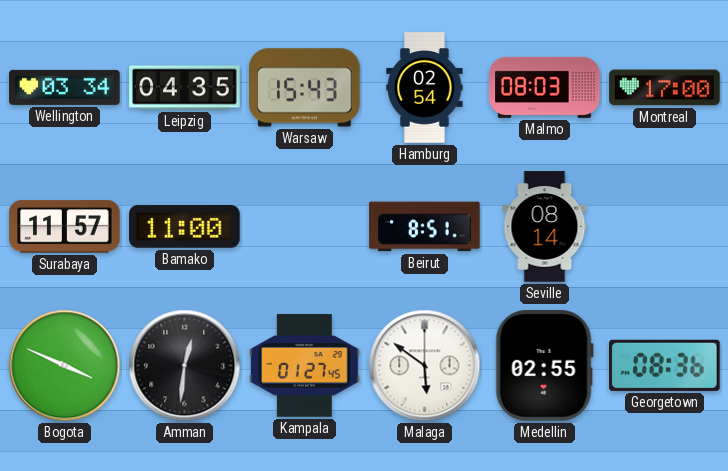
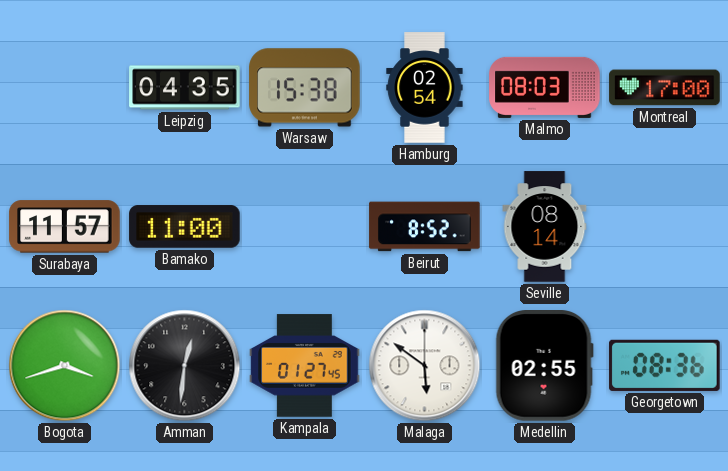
Wellington: 03:34 -> none
Warsaw: 15:43 -> 15:38
Beirut: 8:51 -> 8:52
Bogota: 3:49 -> 3:42
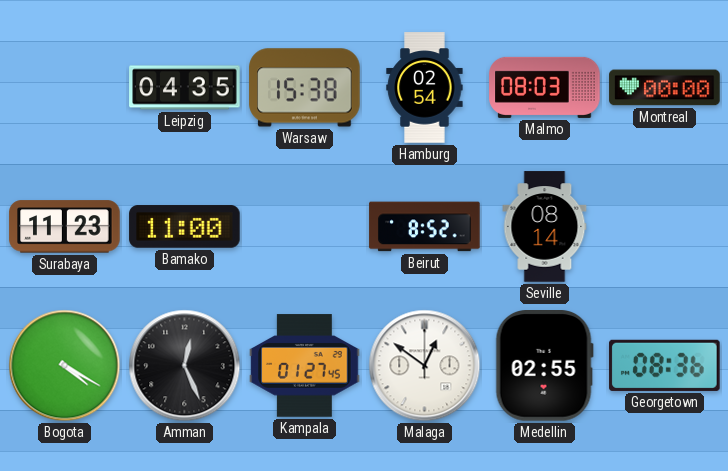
Montreal: 17:00 -> 00:00
Surabaya: 11:57 -> 11:23
Bogota: 3:42 -> 4:20
Amman: 12:31 -> 12:26
Malaga: 5:51 -> 12:51
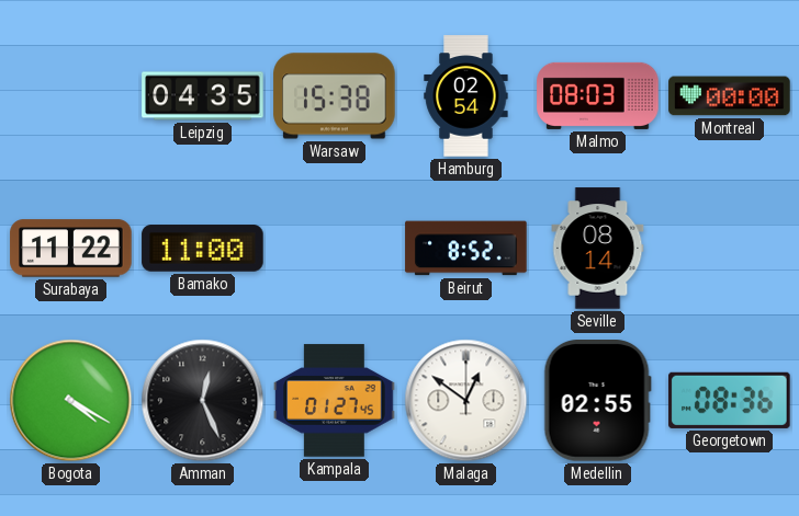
Surabaya: 11:23 -> 11:22
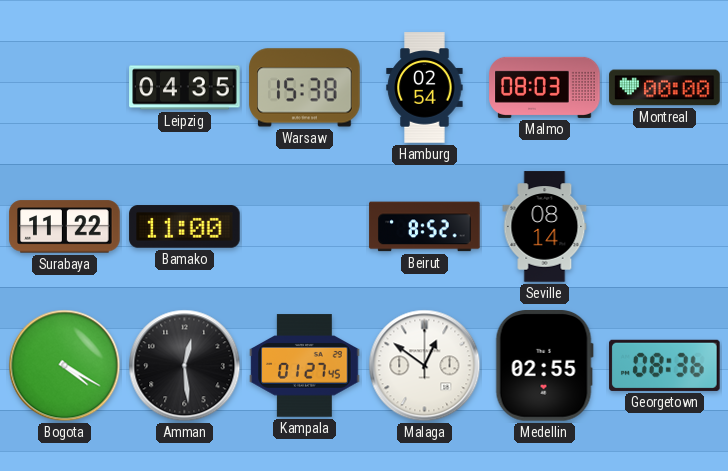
Amman: 12:26 -> 12:29
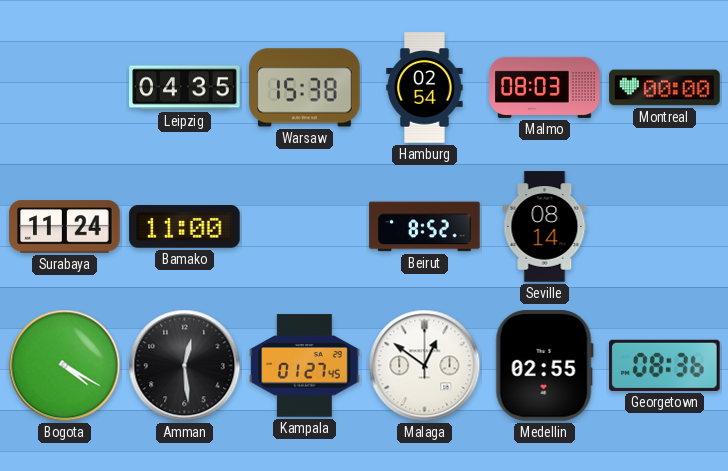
Surabaya: 11:22 -> 11:24
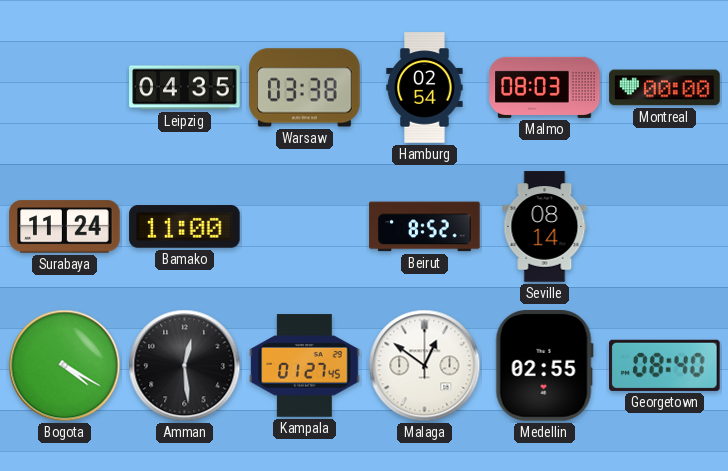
Warsaw: 15:38 -> 03:38
Georgetown: 08:36 -> 08:40
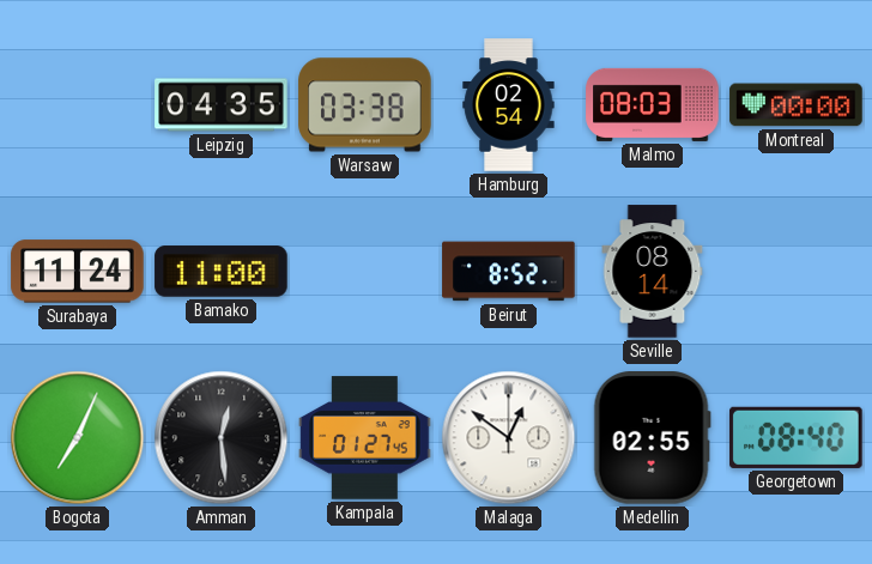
Bogota: 4:20 -> 7:04
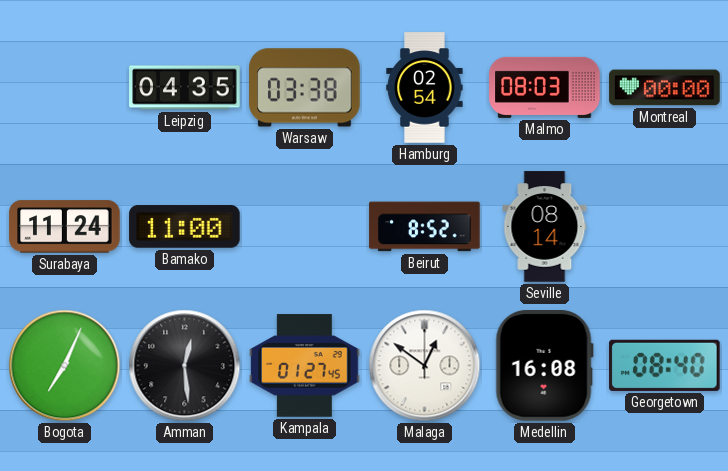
Medellin: 02:55 -> 16:08
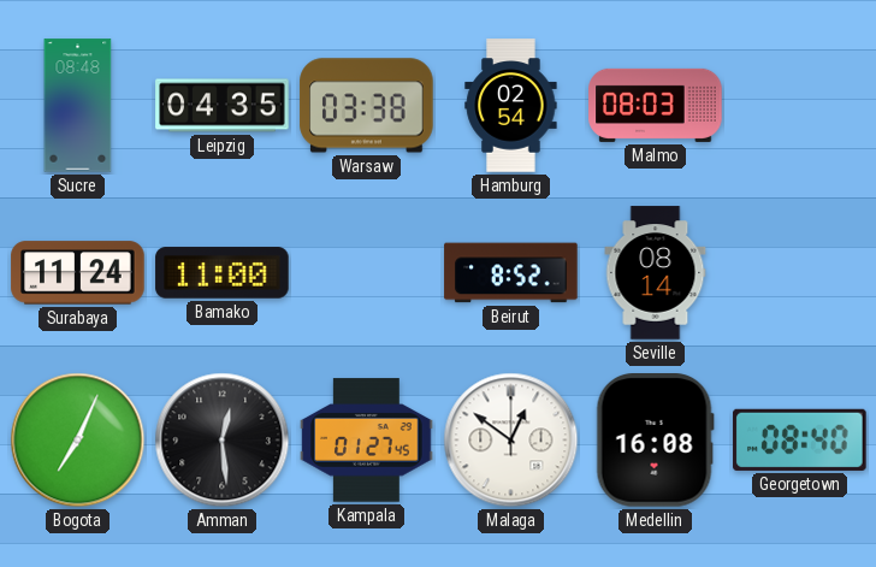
Sucre: none -> 08:48
Montreal: 00:00 -> none
